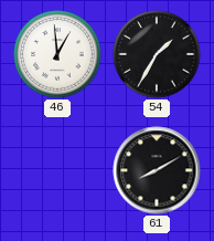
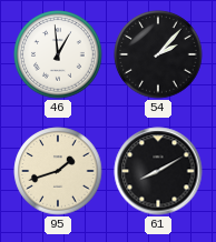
54: 1:35 -> 2:07
95: none -> 1:42
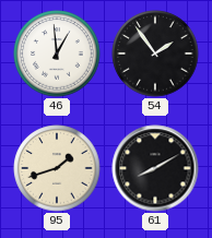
54: 2:07 -> 1:54
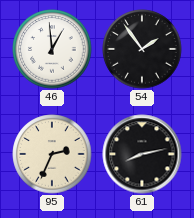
95: 1:42 -> 2:34
61: 8:10 -> 8:13
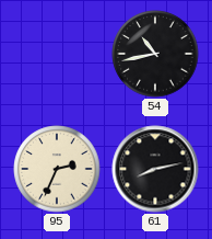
46: 12:59 -> none
54: 1:54 -> 10:43
